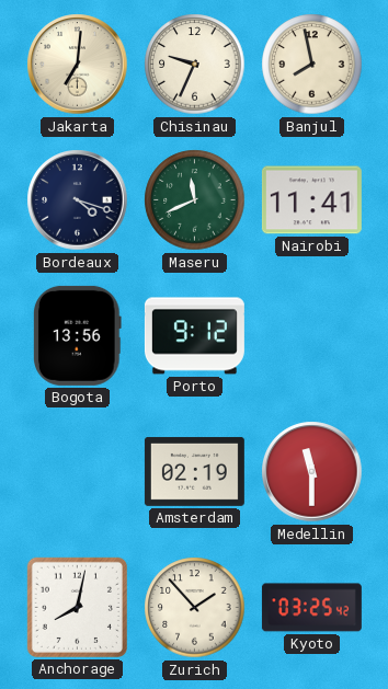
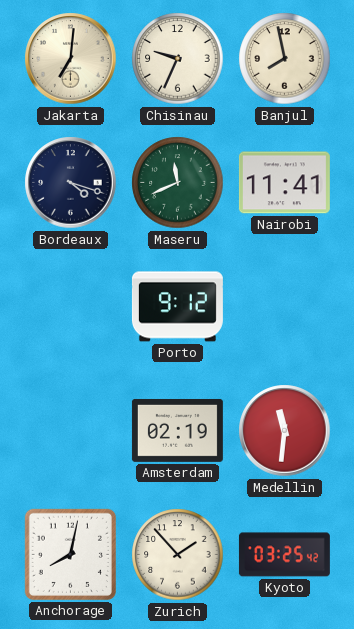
Bogota: 13:56 -> none
Medellin: 11:30 -> 11:31
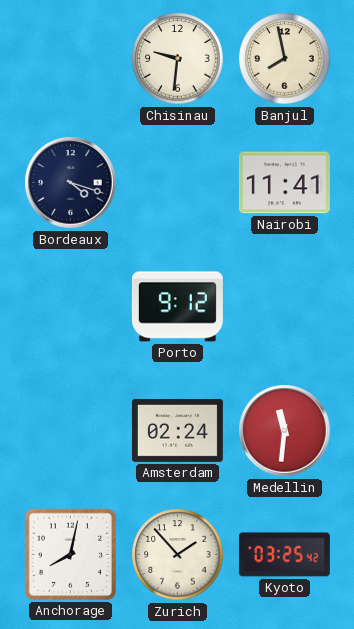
Jakarta: 7:01 -> none
Chisinau: 9:34 -> 9:31
Maseru: 11:41 -> none
Amsterdam: 02:19 -> 02:24
